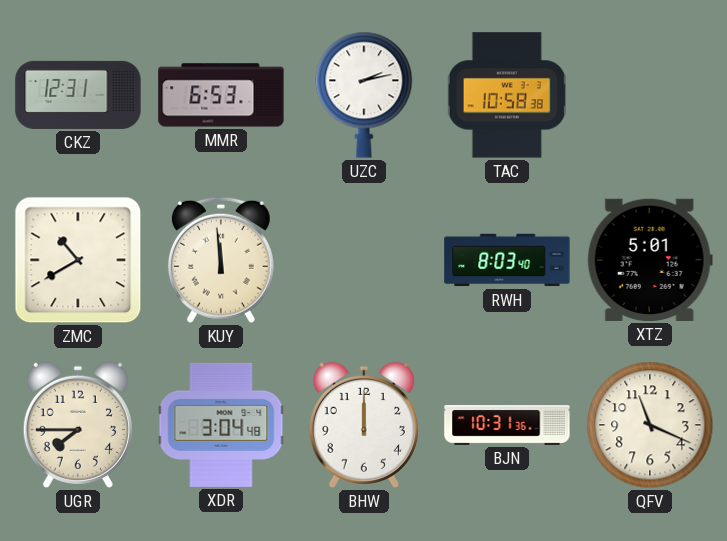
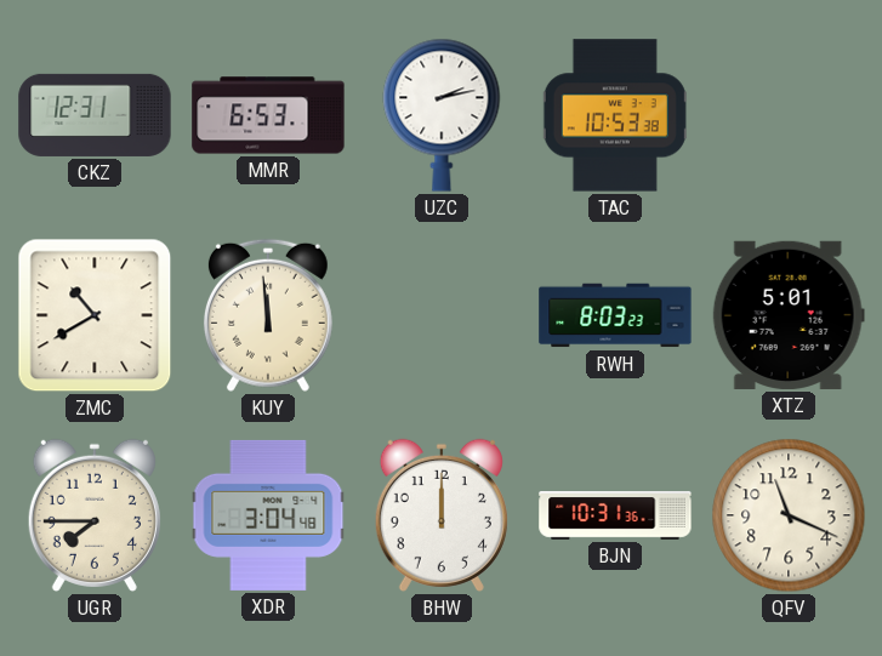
TAC: 10:58 -> 10:53
RWH: 8:03:40 -> 8:03:23
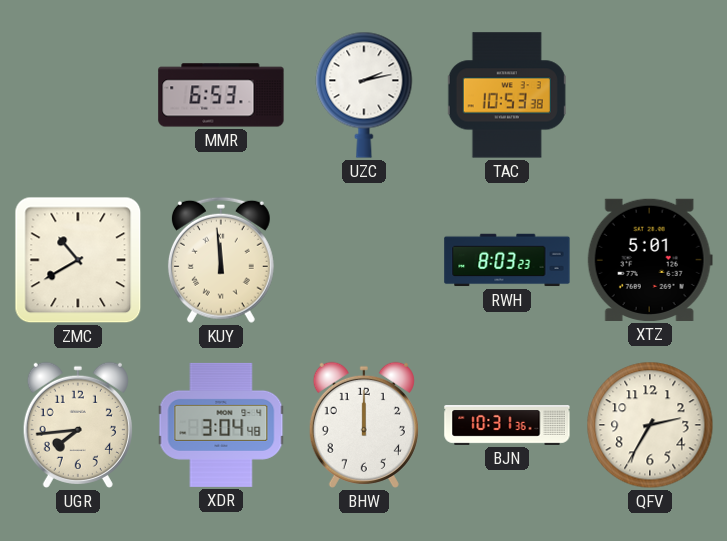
CKZ: 12:31 -> none
UGR: 7:45 -> 7:44
QFV: 11:19 -> 2:35
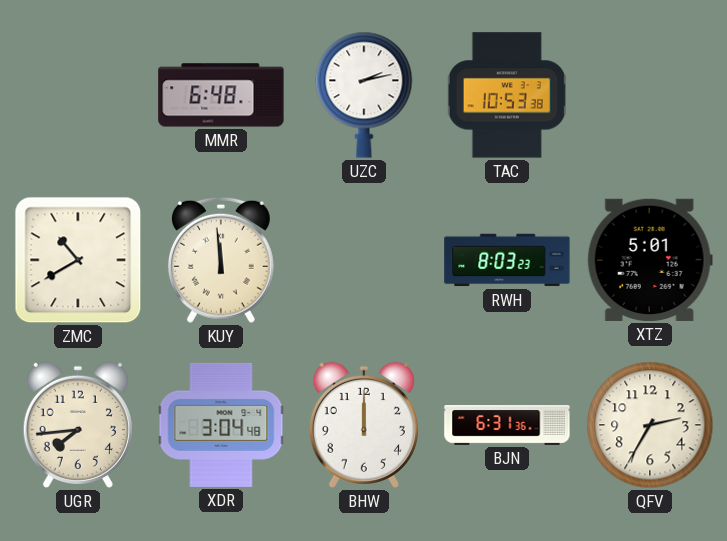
MMR: 6:53 -> 6:48
BJN: 10:31 -> 6:31
